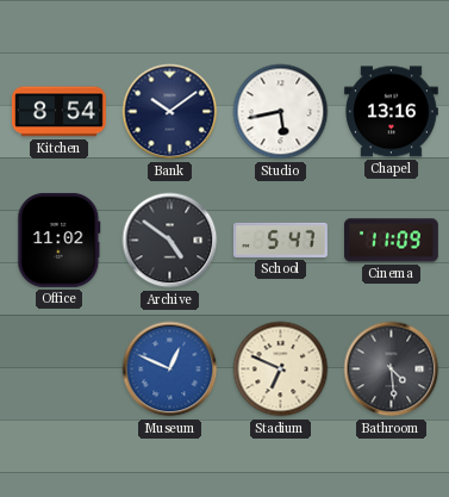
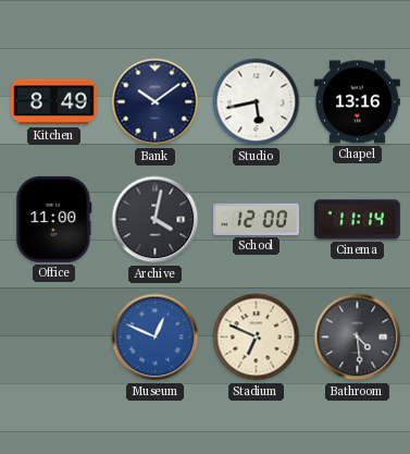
Kitchen: 8:54 -> 8:49
Office: 11:02 -> 11:00
Archive: 4:51 -> 4:02
School: 5:47 -> 12:00
Cinema: 11:09 -> 11:14
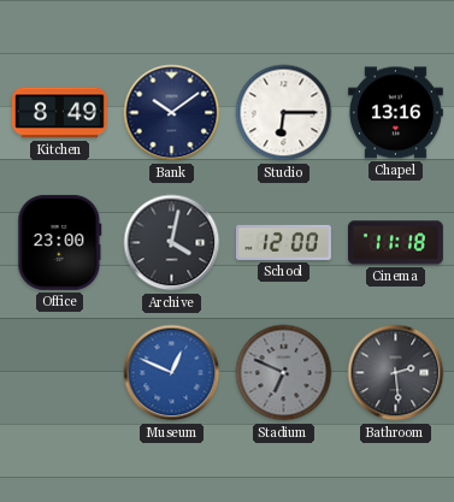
Studio: 5:43 -> 6:15
Office: 11:00 -> 23:00
Cinema: 11:14 -> 11:18
Stadium dial: cream -> grey
Bathroom: 4:29 -> 2:29
